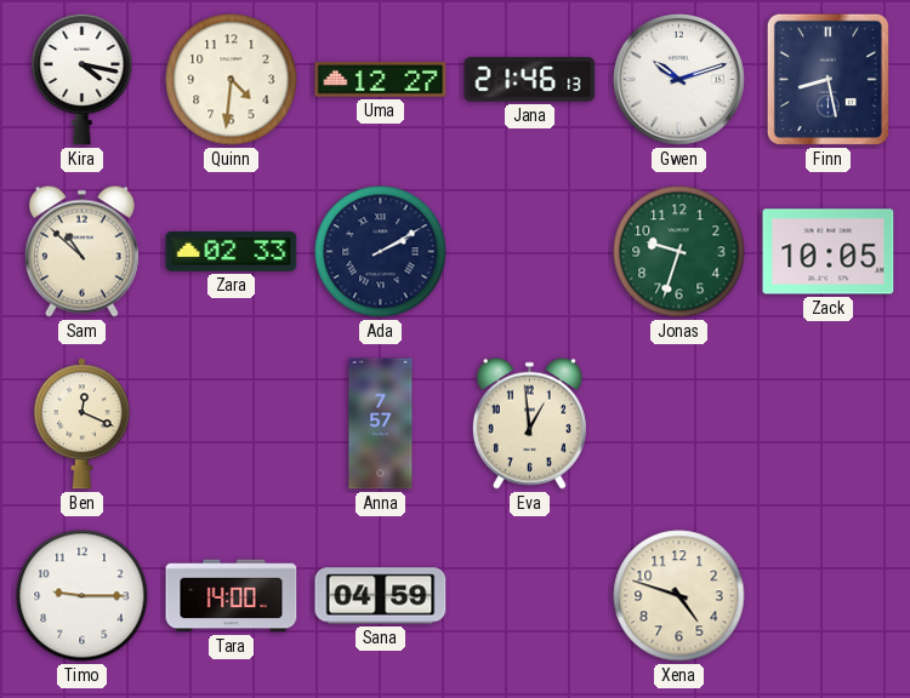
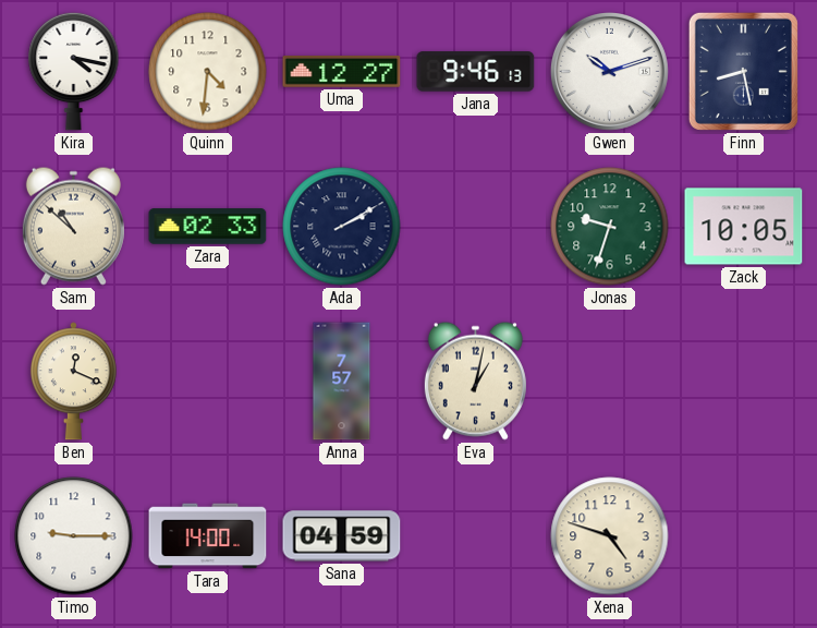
Jana: 21:46 -> 9:46
Eva: 12:59 -> 1:02
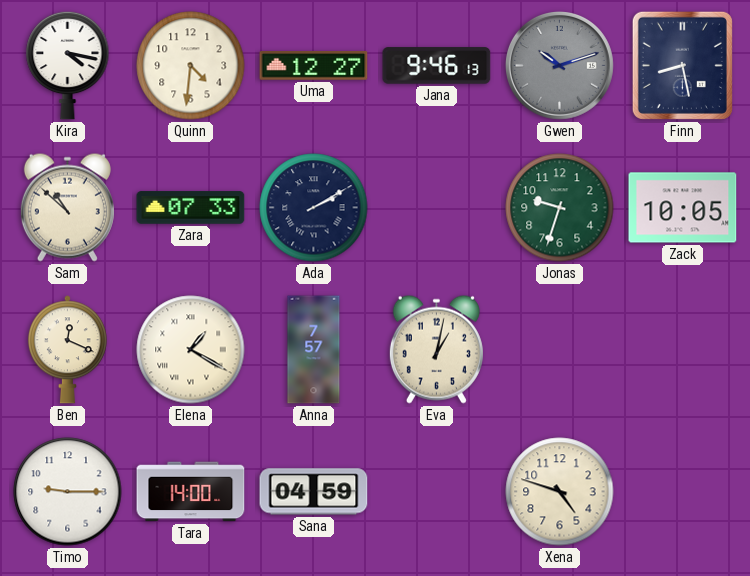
Gwen dial: white -> grey
Zara: 02:33 -> 07:33
Elena: none -> 1:20
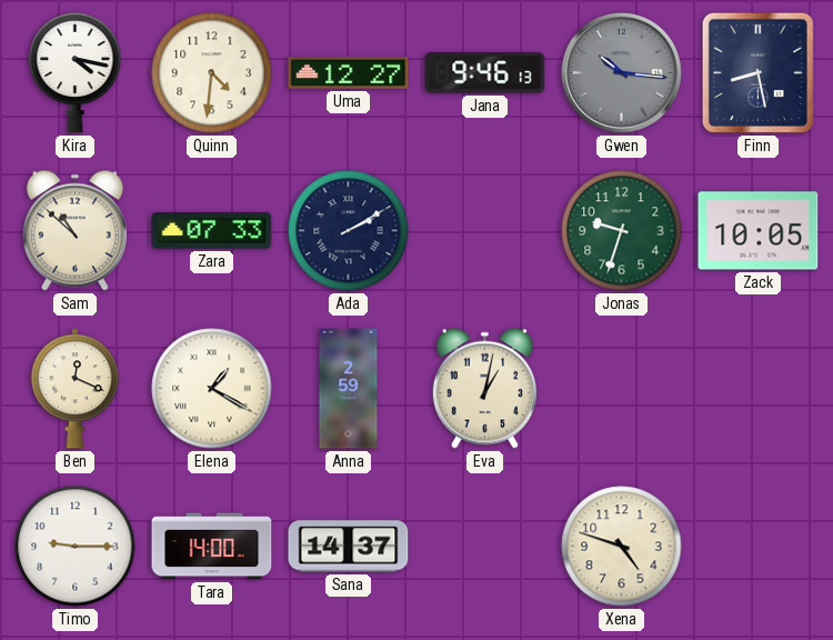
Gwen: 10:12 -> 10:16
Anna: 7:57 -> 2:59
Sana: 04:59 -> 14:37
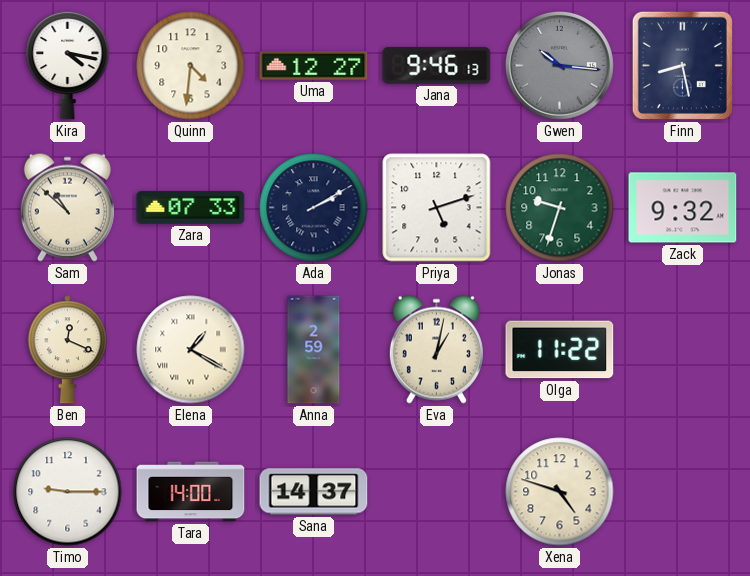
Priya: none -> 5:12
Zack: 10:05 -> 9:32
Olga: none -> 11:22
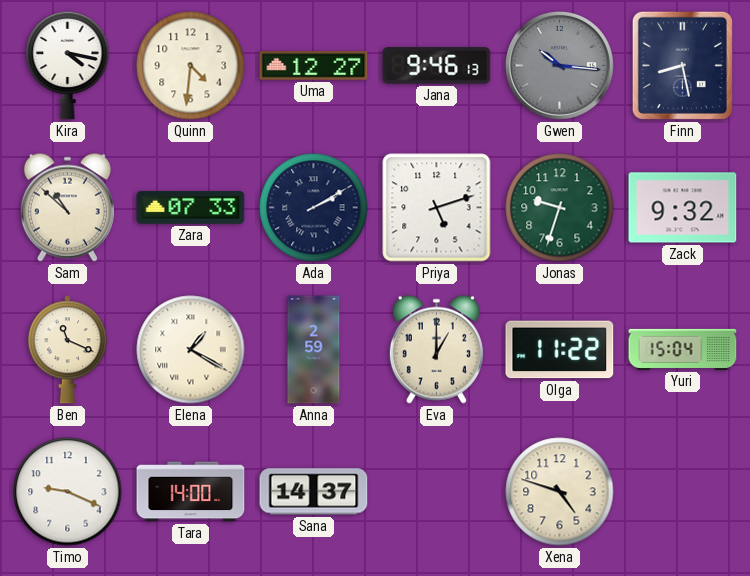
Ben: 12:19 -> 11:19
Eva: 1:02 -> 1:00
Yuri: none -> 15:04
Timo: 9:15 -> 9:19
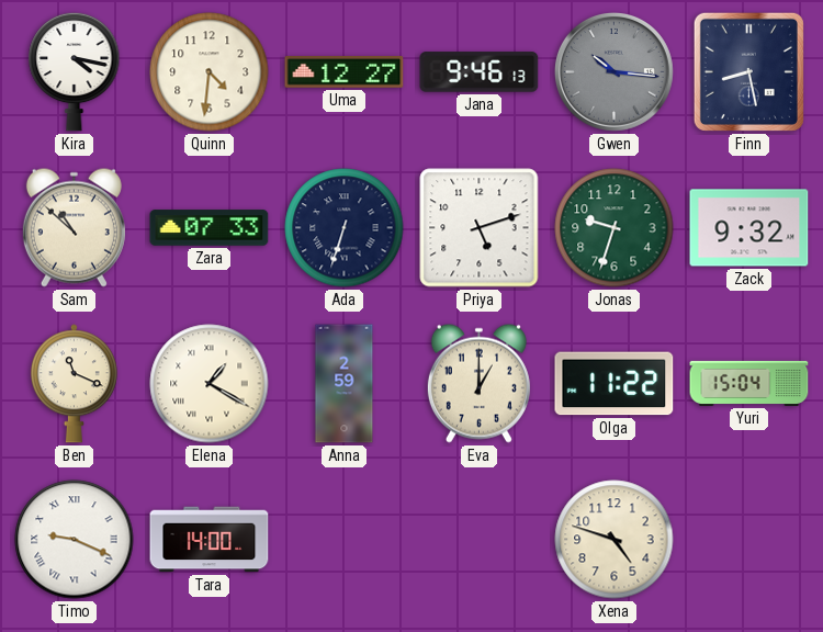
Ada: 2:10 -> 6:33
Timo numerals: Arabic -> Roman
Sana: 14:37 -> none
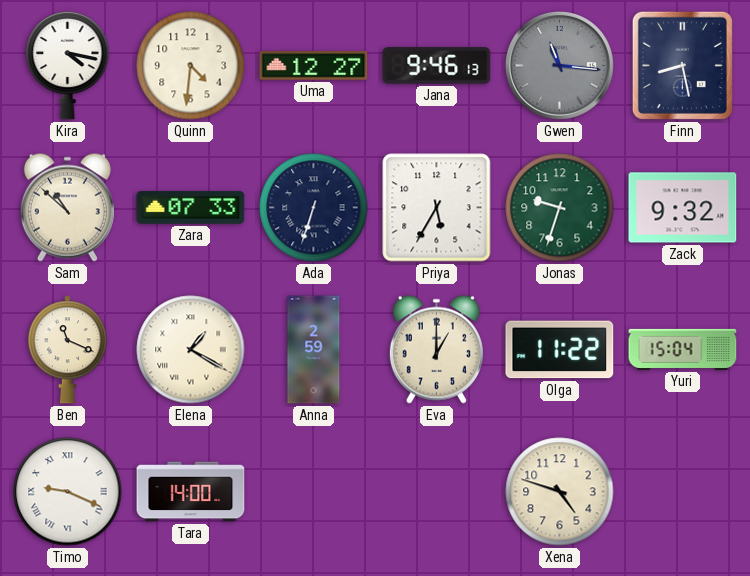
Gwen: 10:16 -> 11:16
Priya: 5:12 -> 5:35
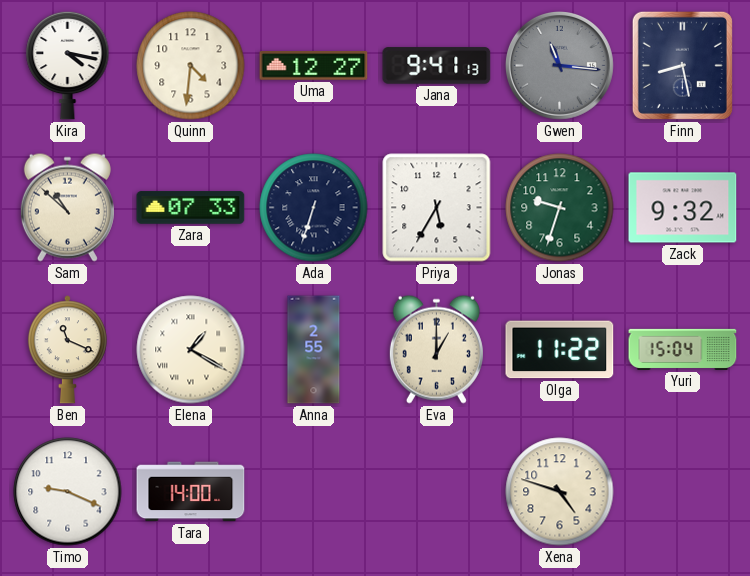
Jana: 9:46 -> 9:41
Anna: 2:59 -> 2:55
Timo numerals: Roman -> Arabic
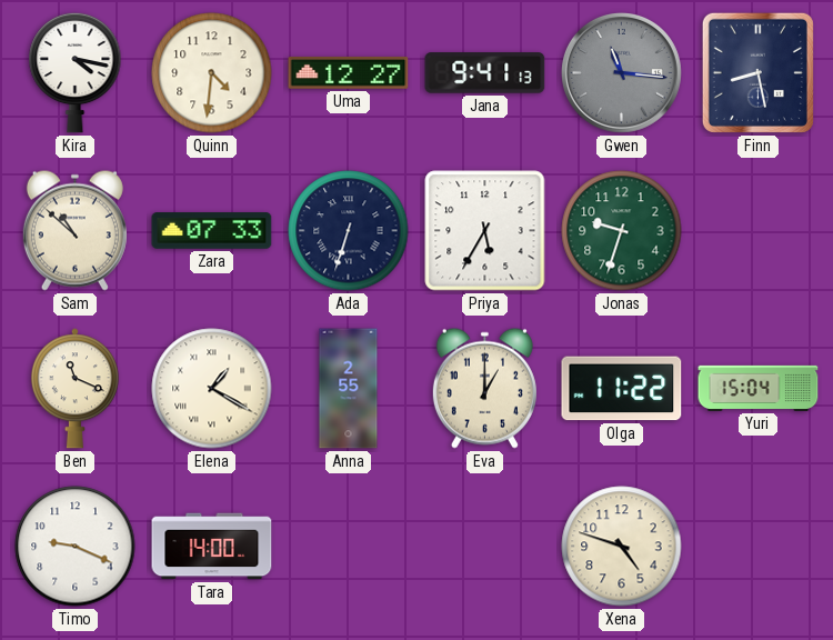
Zack: 9:32 -> none
